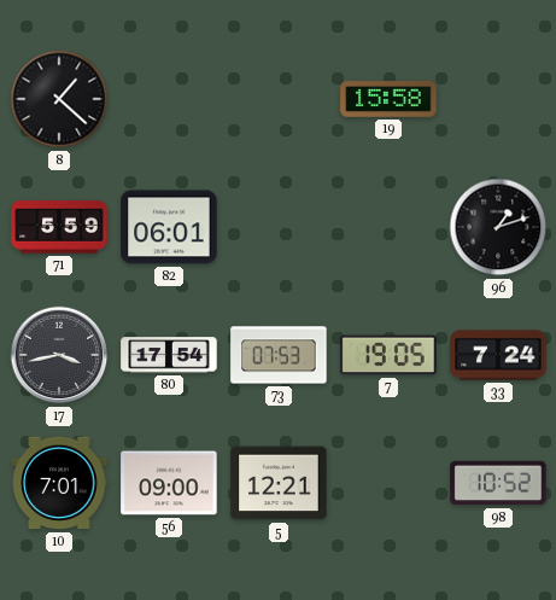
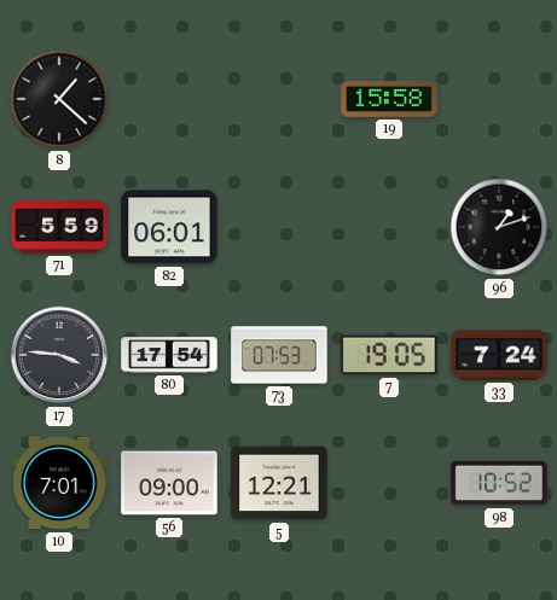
17: 3:43 -> 3:46
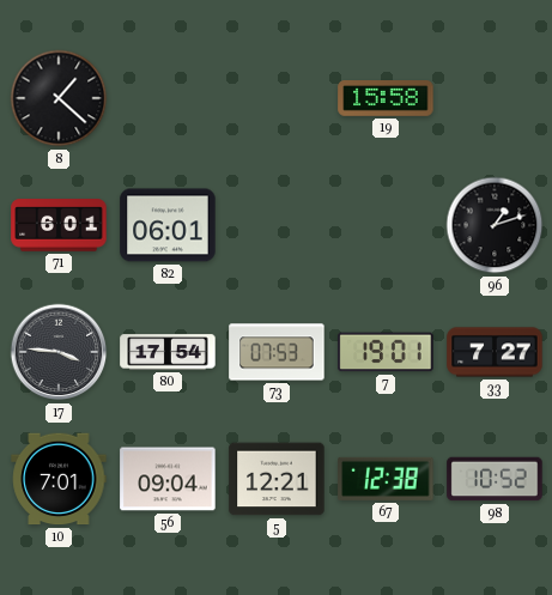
71: 5:59 -> 6:01
7: 19:05 -> 19:01
33: 7:24 -> 7:27
56: 09:00 -> 09:04
67: none -> 12:38
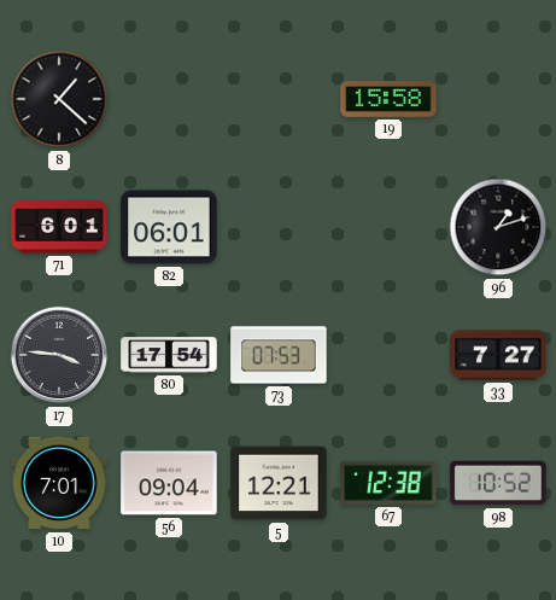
7: 19:01 -> none
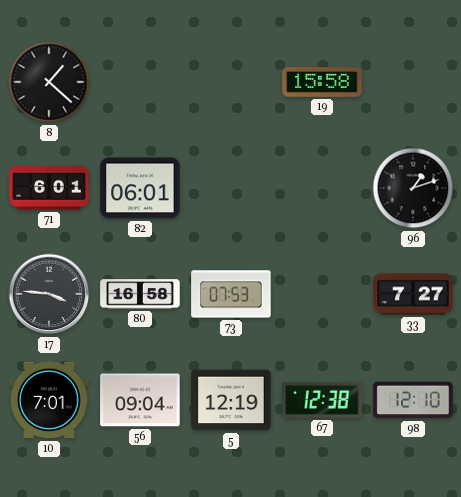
80: 17:54 -> 16:58
5: 12:21 -> 12:19
98: 10:52 -> 12:10
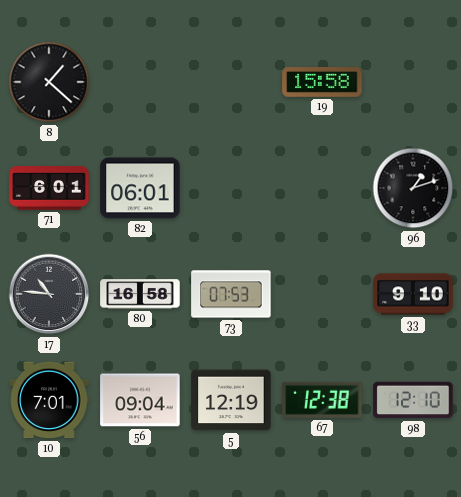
17: 3:46 -> 10:46
33: 7:27 -> 9:10
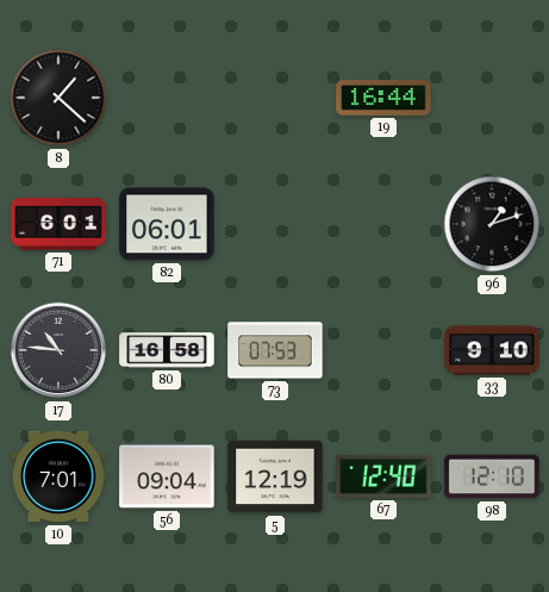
19: 15:58 -> 16:44
67: 12:38 -> 12:40
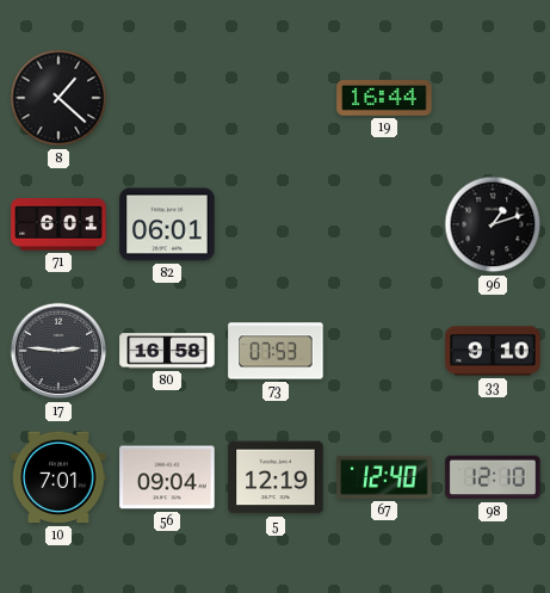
17: 10:46 -> 2:46
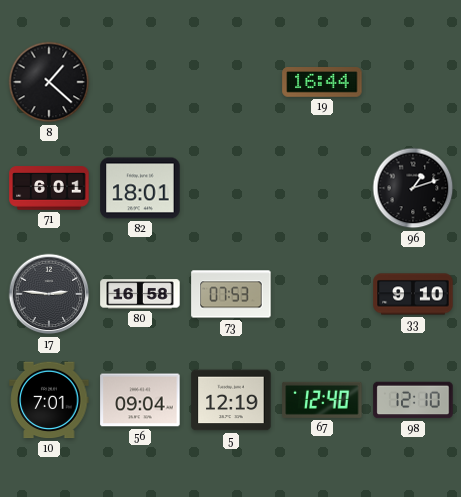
82: 06:01 -> 18:01
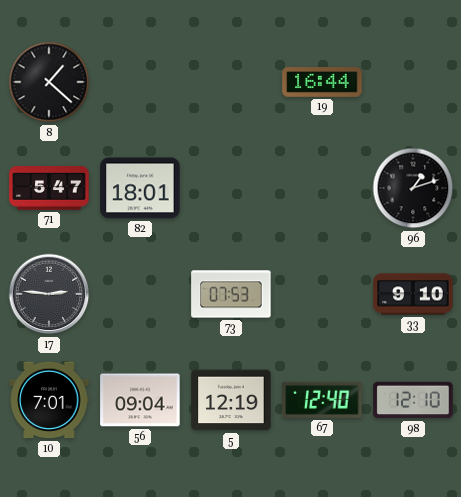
71: 6:01 -> 5:47
80: 16:58 -> none
